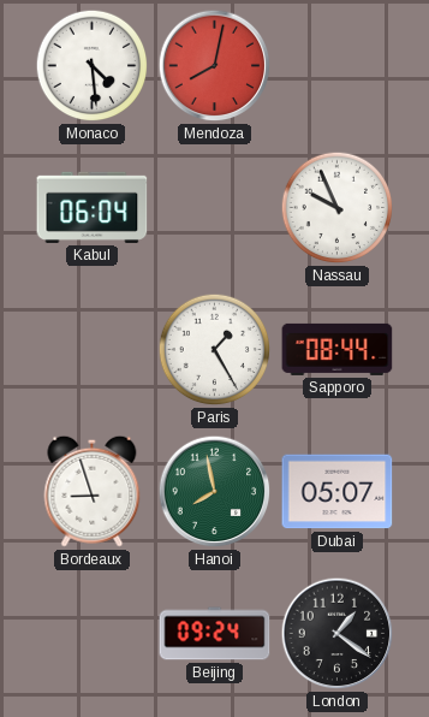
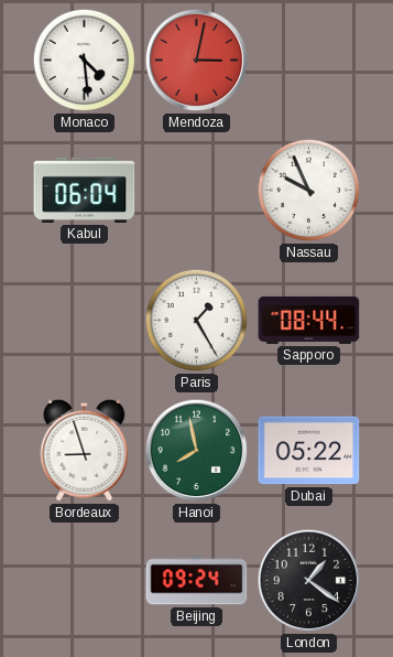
Mendoza: 8:02 -> 3:02
Dubai: 05:07 -> 05:22
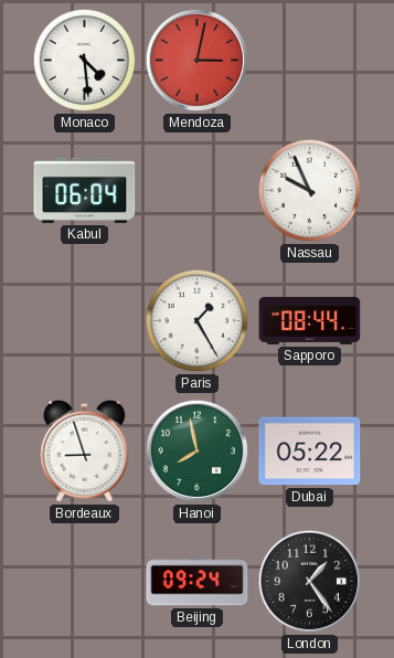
London: 1:21 -> 1:24
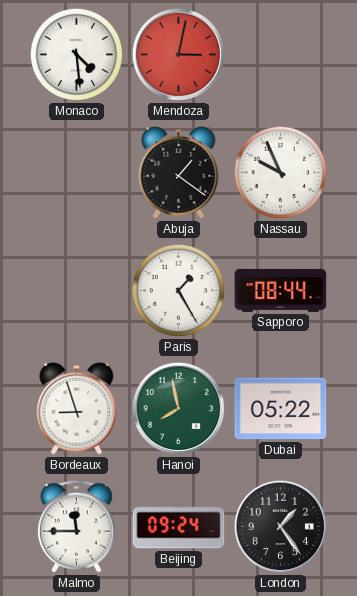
Kabul: 06:04 -> none
Abuja: none -> 1:21
Malmo: none -> 11:45
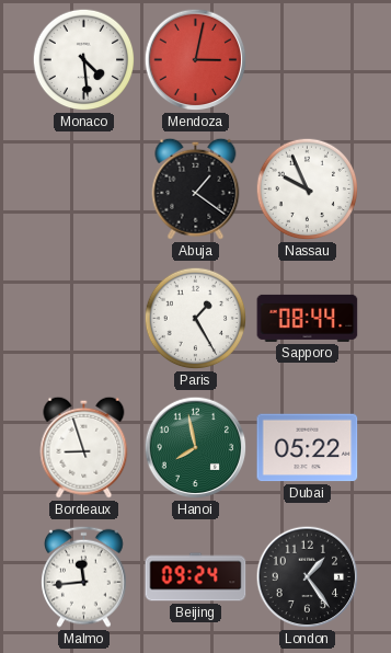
Malmo: 11:45 -> 11:44
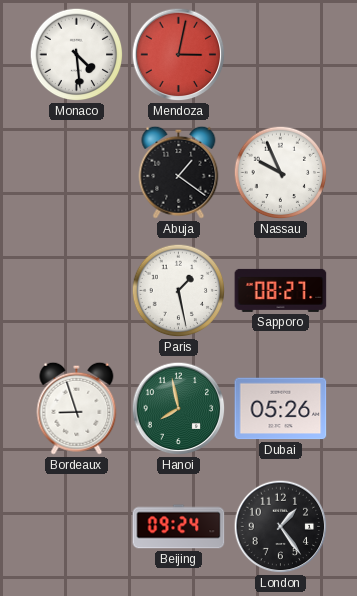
Paris: 1:25 -> 1:28
Sapporo: 08:44 -> 08:27
Dubai: 05:22 -> 05:26
Malmo: 11:44 -> none
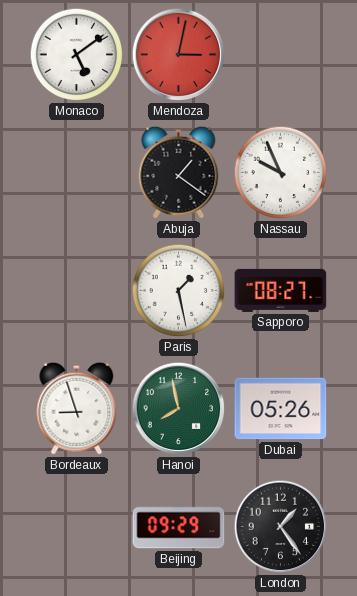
Monaco: 4:29 -> 5:09
Beijing: 09:24 -> 09:29
